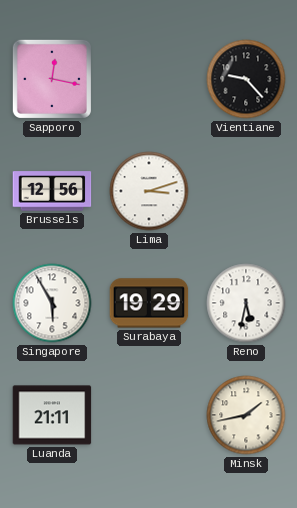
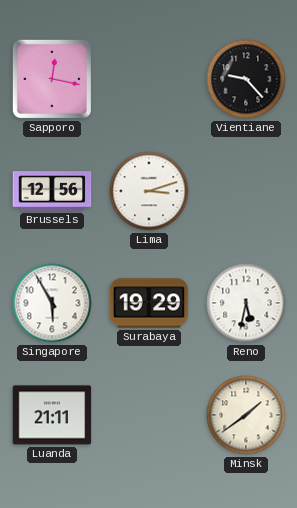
Minsk: 1:43 -> 1:39
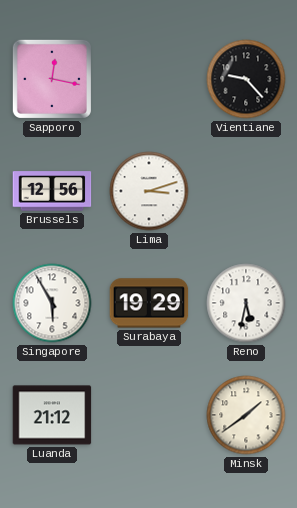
Luanda: 21:11 -> 21:12
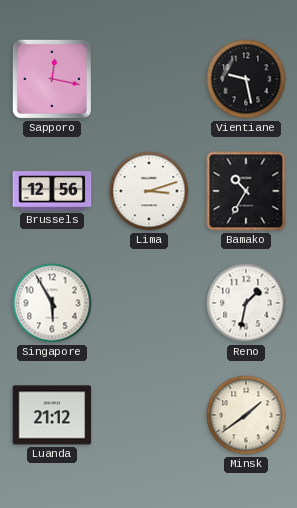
Vientiane: 9:23 -> 9:28
Bamako: none -> 10:35
Surabaya: 19:29 -> none
Reno: 5:32 -> 1:32
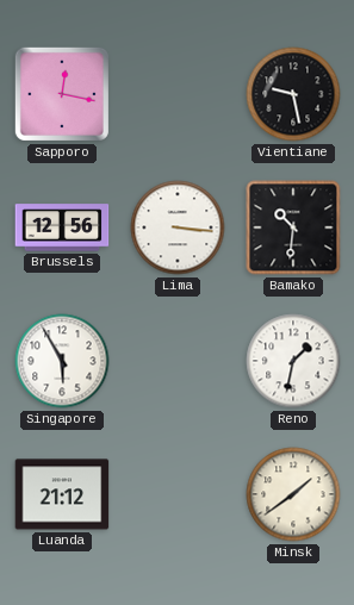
Lima: 3:12 -> 3:16
Bamako: 10:35 -> 10:31
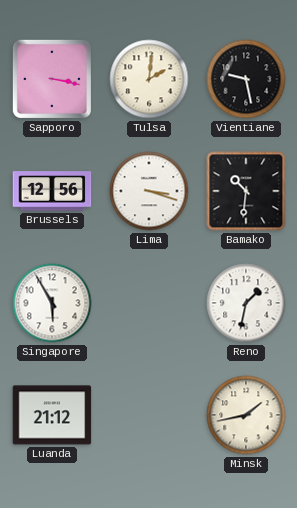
Sapporo: 12:17 -> 3:17
Tulsa: none -> 2:01
Lima: 3:16 -> 3:18
Minsk: 1:39 -> 1:43
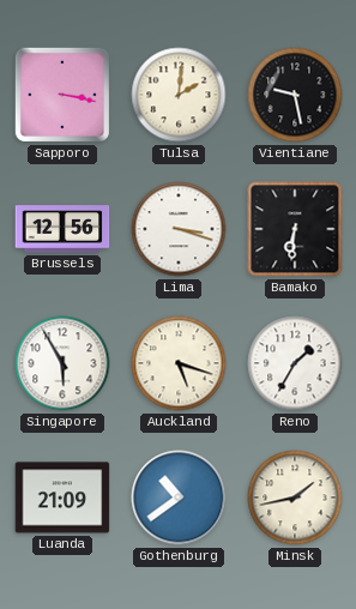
Bamako: 10:31 -> 6:31
Auckland: none -> 5:18
Reno: 1:32 -> 1:35
Luanda: 21:12 -> 21:09
Gothenburg: none -> 10:39
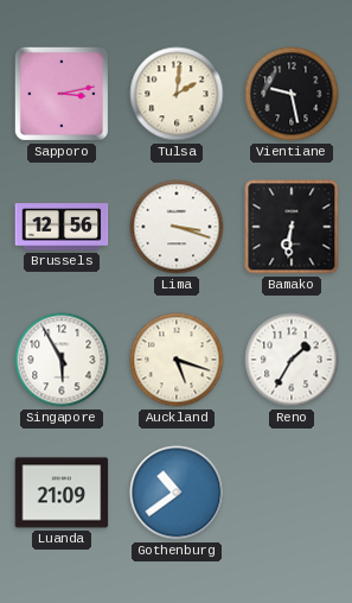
Sapporo: 3:17 -> 3:13
Minsk: 1:43 -> none
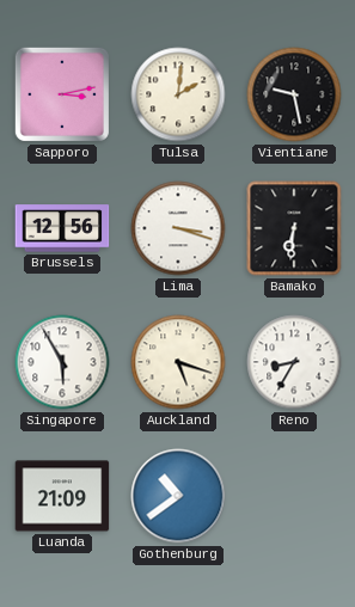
Reno: 1:35 -> 8:35
